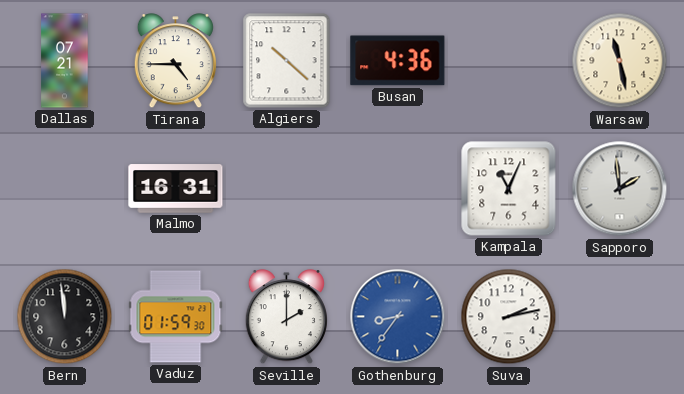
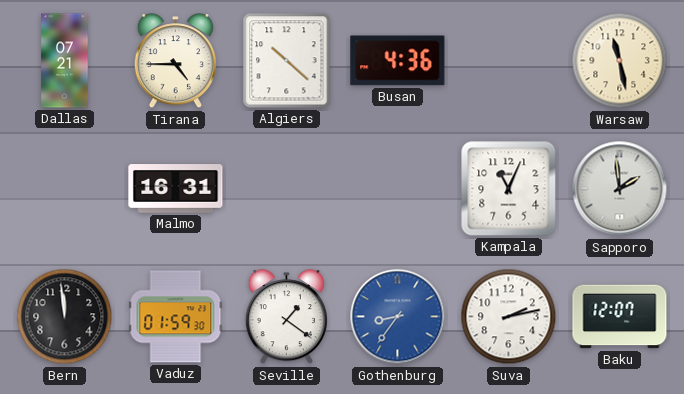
Seville: 2:00 -> 1:21
Baku: none -> 12:07
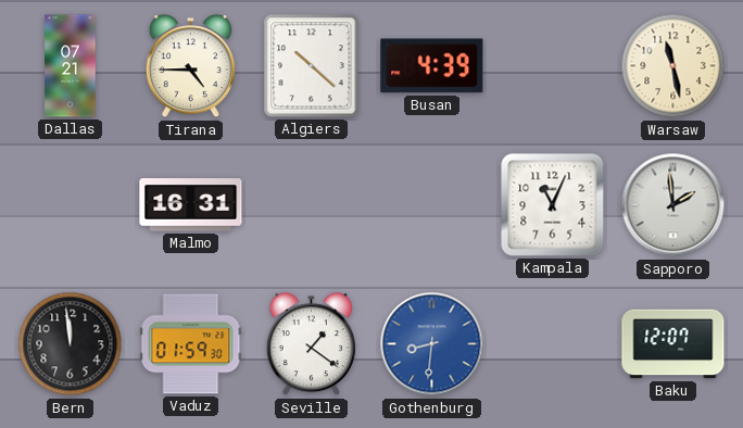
Busan: 4:36 -> 4:39
Gothenburg: 8:36 -> 8:31
Suva: 2:13 -> none
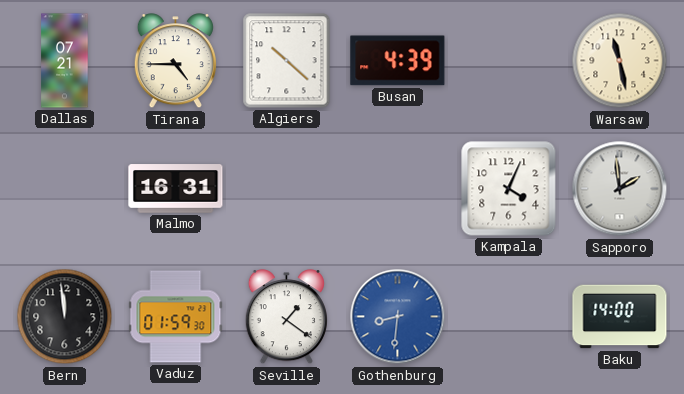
Kampala: 11:04 -> 4:04
Baku: 12:07 -> 14:00
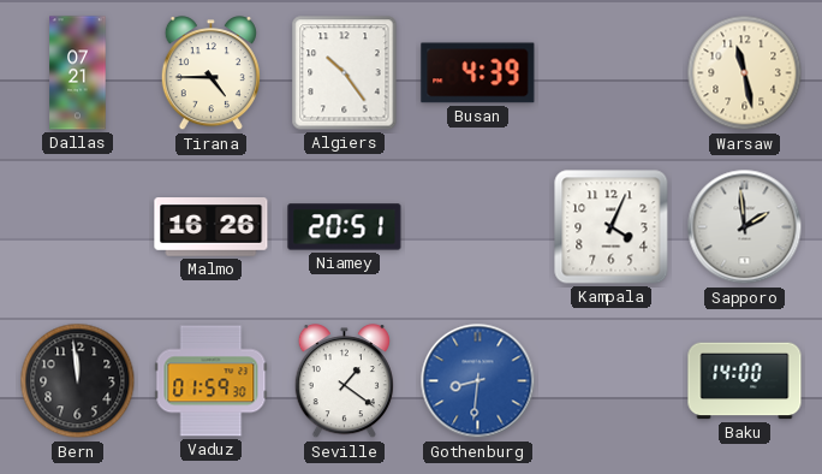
Algiers: 10:22 -> 10:24
Malmo: 16:31 -> 16:26
Niamey: none -> 20:51
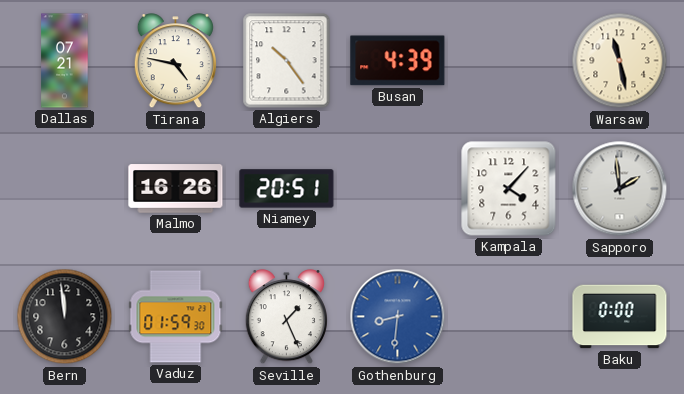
Tirana: 4:45 -> 4:47
Kampala: 4:04 -> 4:07
Seville: 1:21 -> 1:26
Baku: 14:00 -> 0:00
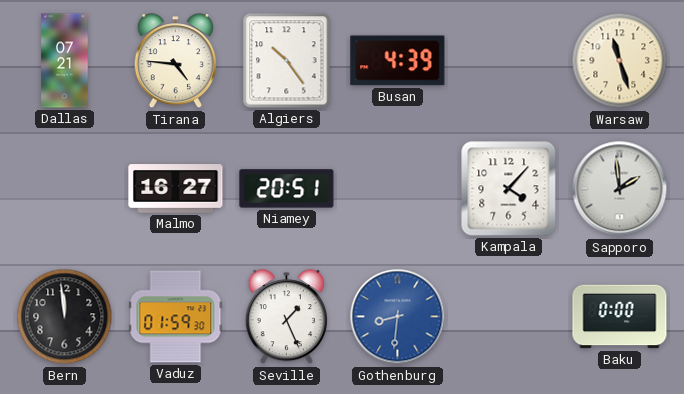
Tirana: 4:47 -> 4:46
Warsaw: 11:28 -> 11:27
Malmo: 16:26 -> 16:27
